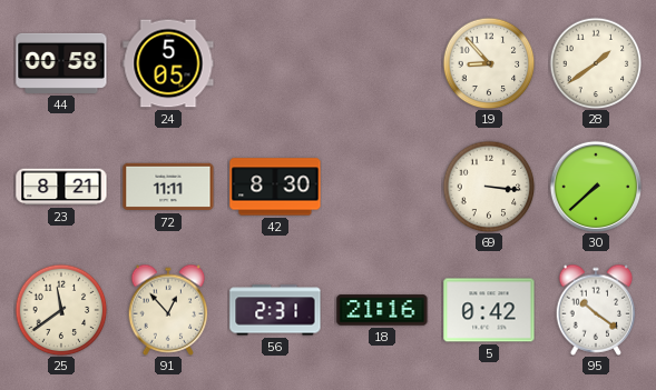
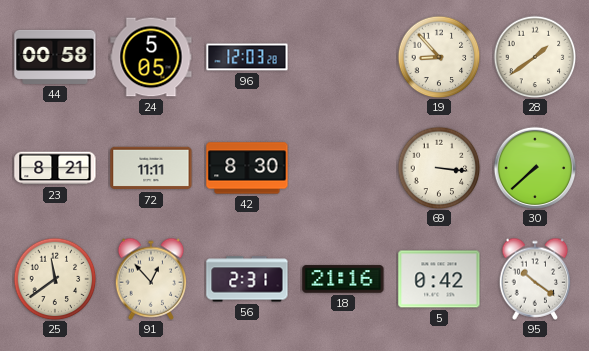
96: none -> 12:03
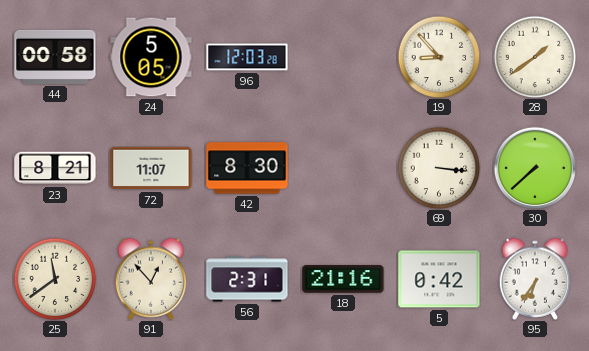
72: 11:11 -> 11:07
95: 10:21 -> 6:36
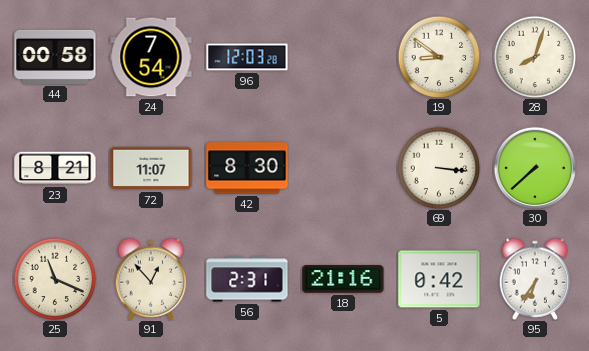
24: 5:05 -> 7:54
19: 8:53 -> 8:51
28: 1:39 -> 8:03
25: 11:39 -> 11:19
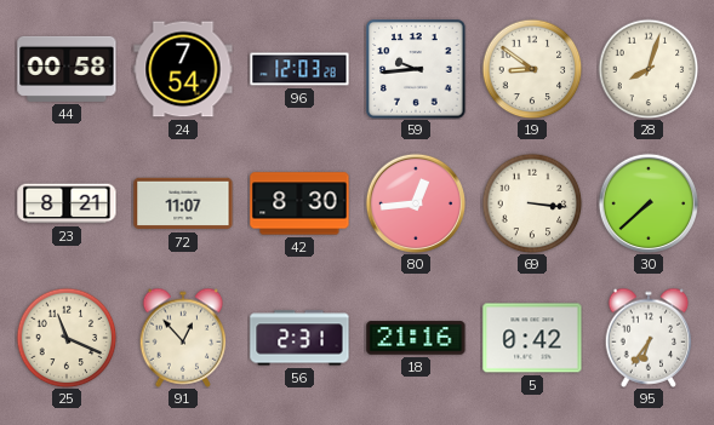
59: none -> 9:44
80: none -> 12:44
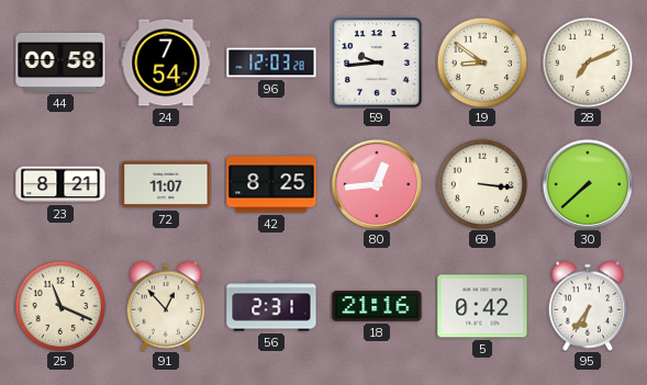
28: 8:03 -> 7:11
42: 8:30 -> 8:25
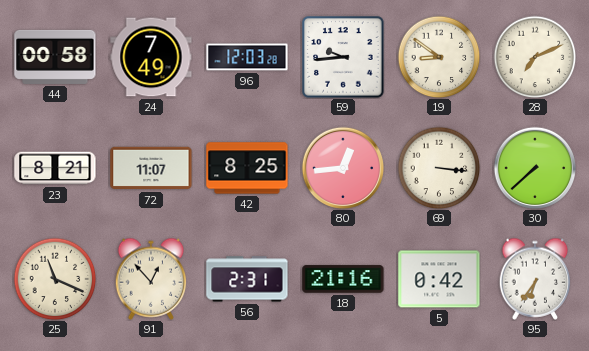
24: 7:54 -> 7:49
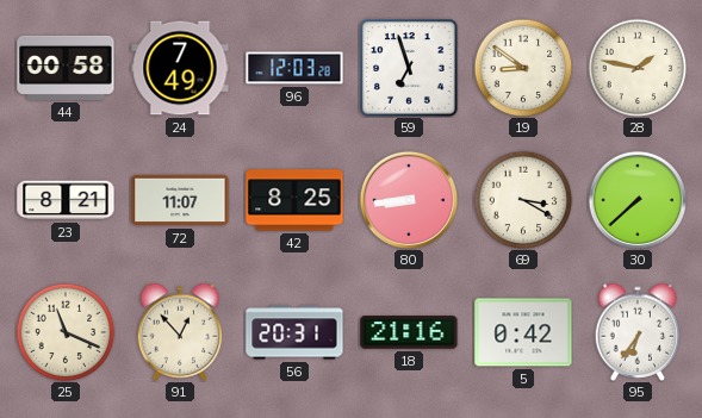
59: 9:44 -> 6:57
28: 7:11 -> 1:47
80: 12:44 -> 8:44
69: 3:16 -> 3:20
56: 2:31 -> 20:31
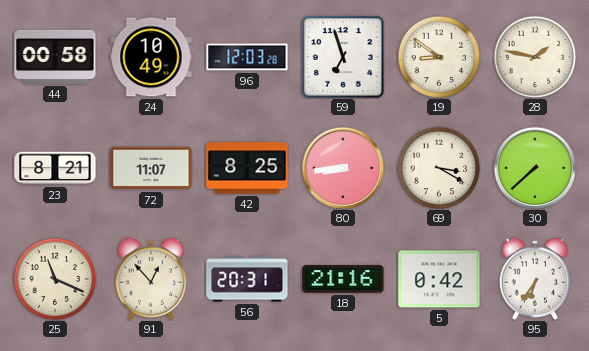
24: 7:49 -> 10:49
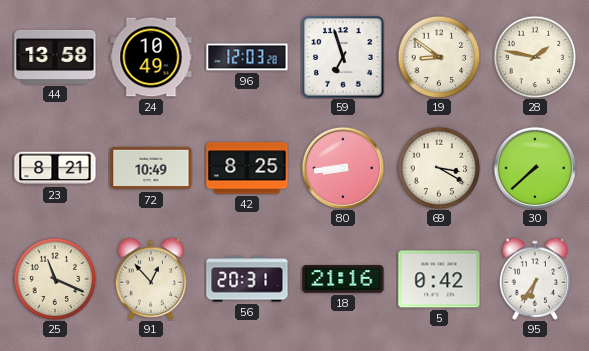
44: 00:58 -> 13:58
72: 11:07 -> 10:49
